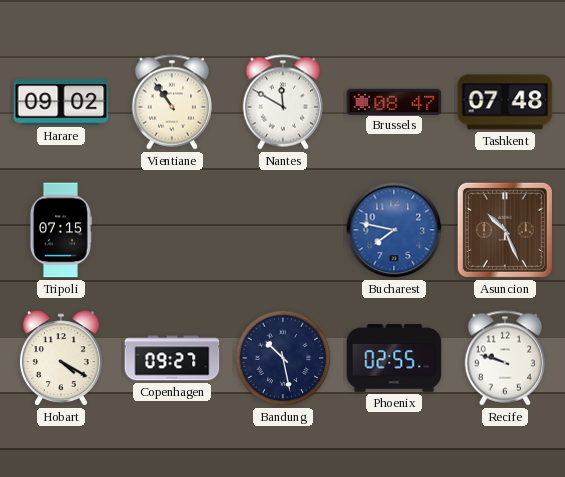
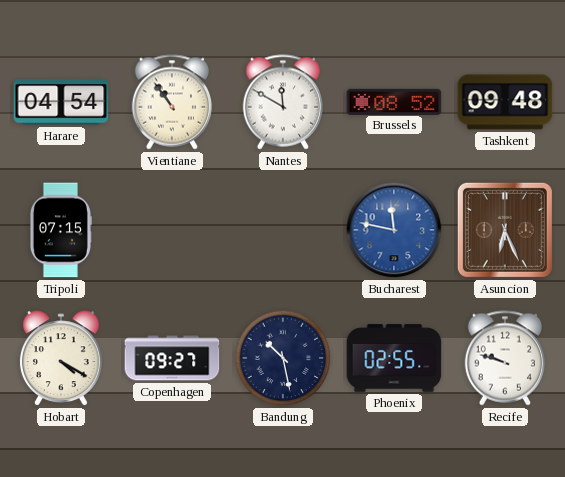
Harare: 09:02 -> 04:54
Brussels: 08:47 -> 08:52
Tashkent: 07:48 -> 09:48
Bucharest: 7:47 -> 11:47
Asuncion: 10:26 -> 6:26
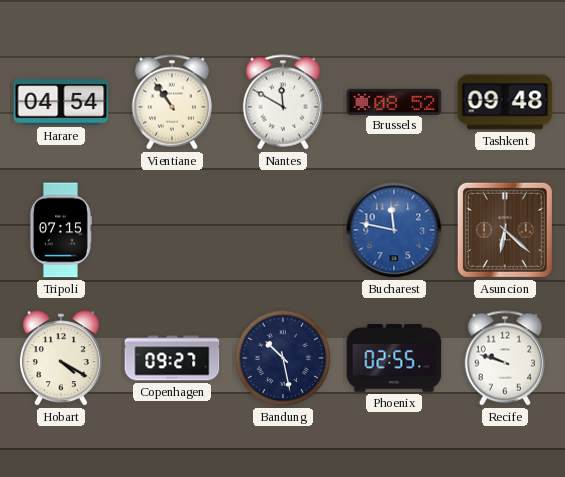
Asuncion: 6:26 -> 6:22
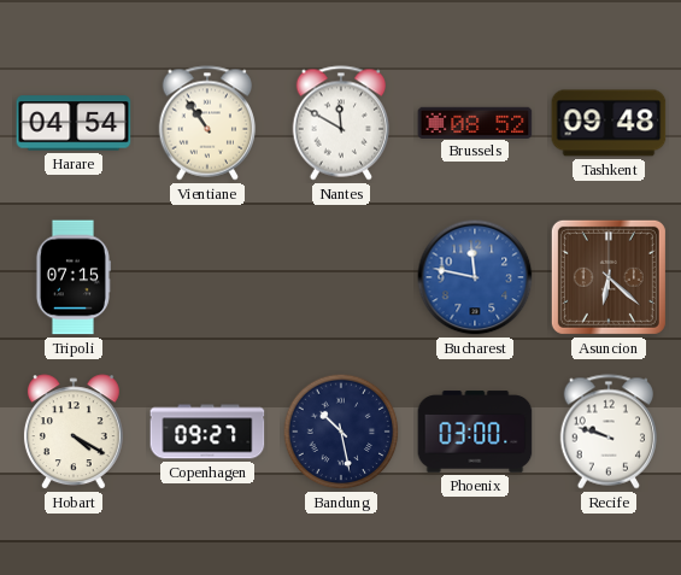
Phoenix: 02:55 -> 03:00
